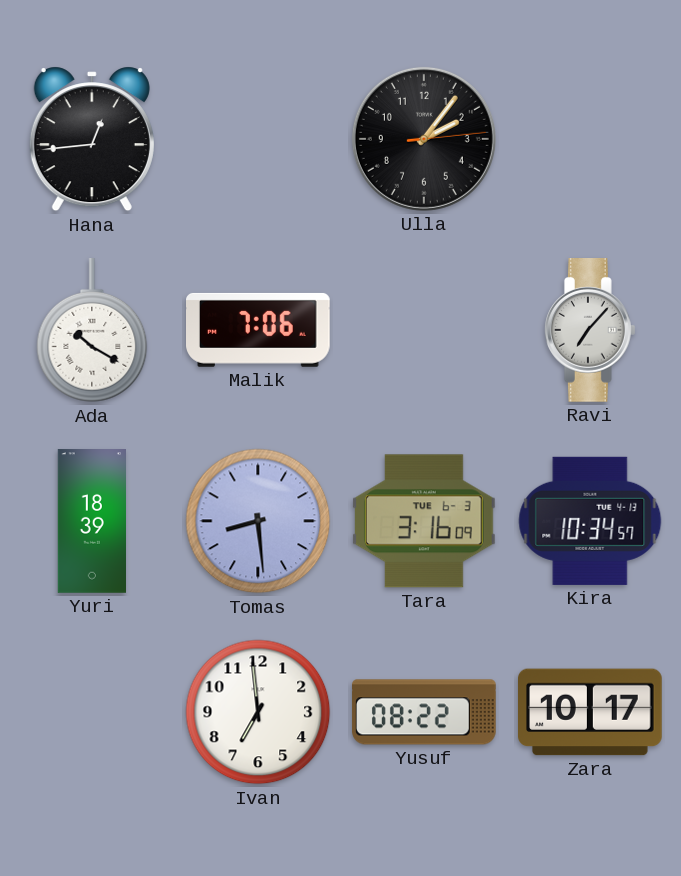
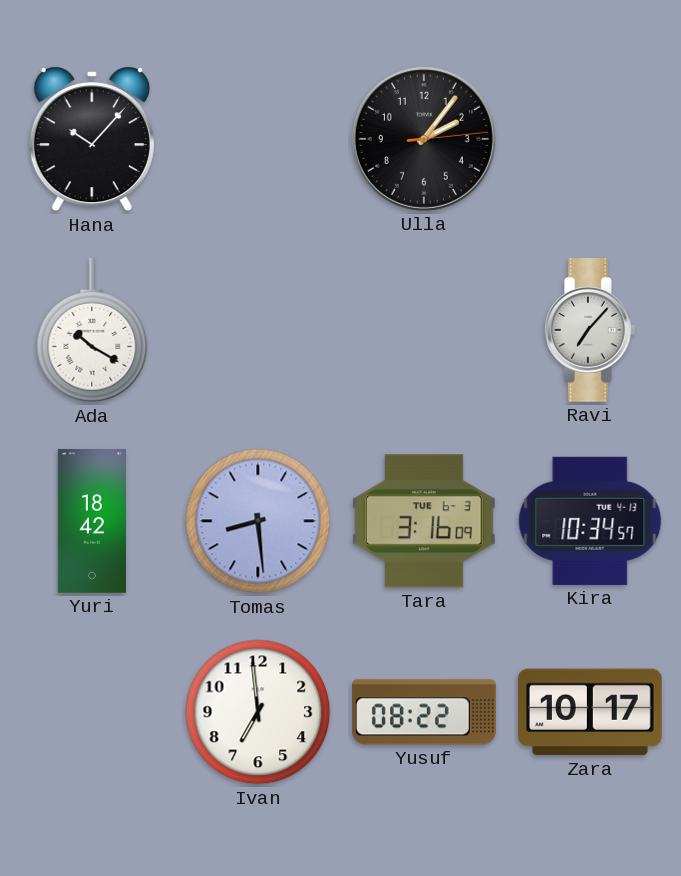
Hana: 12:44 -> 10:07
Malik: 7:06 -> none
Yuri: 18:39 -> 18:42
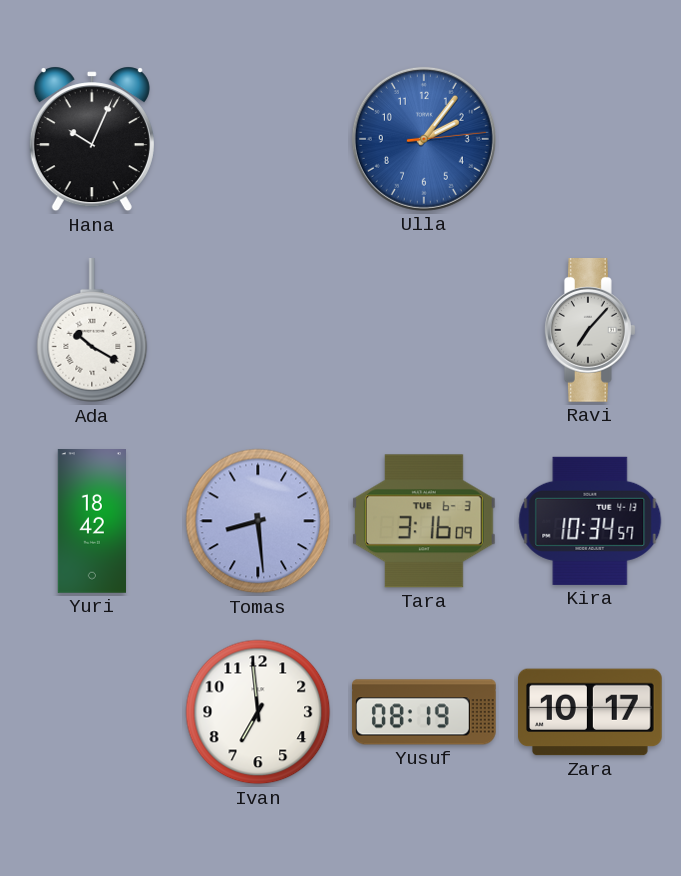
Hana: 10:07 -> 10:04
Ulla dial: black -> blue
Yusuf: 08:22 -> 08:19
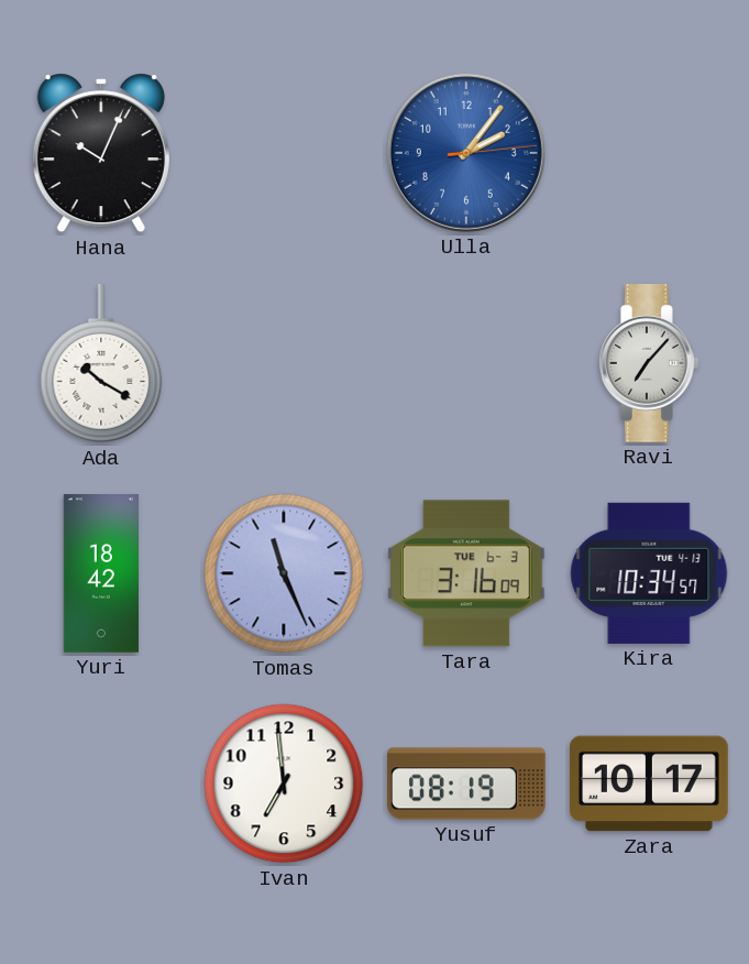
Tomas: 8:29 -> 11:26
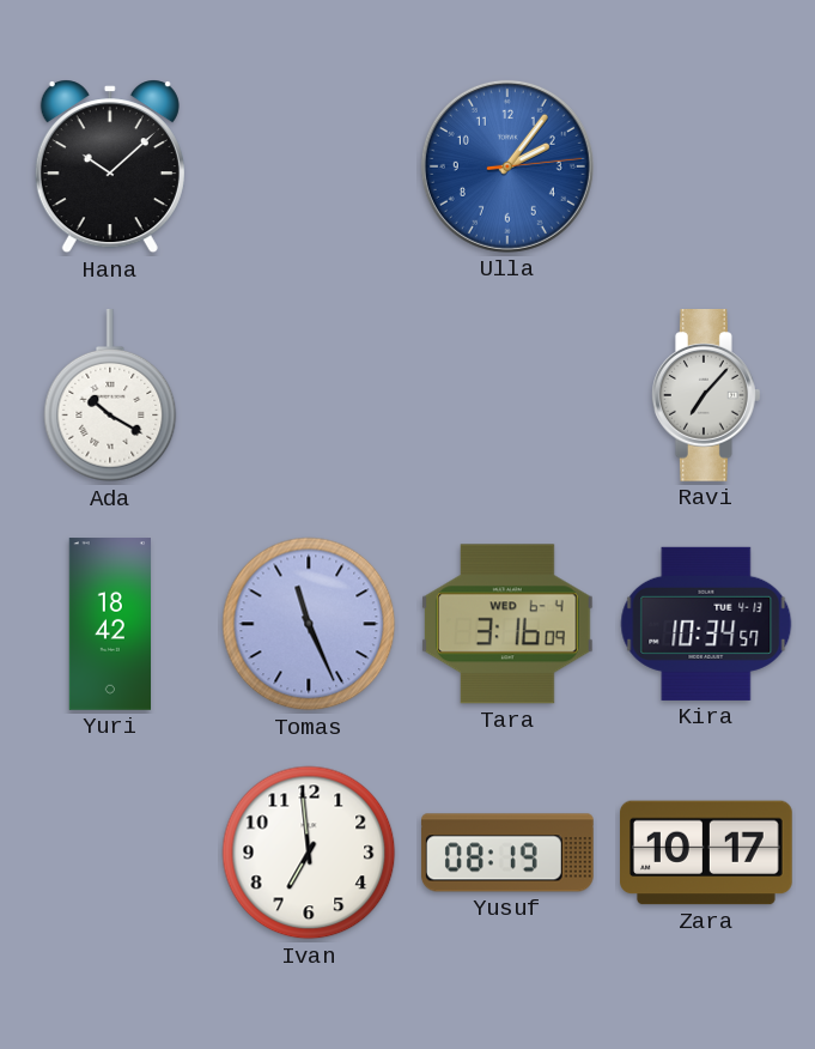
Hana: 10:04 -> 10:08
Tara date: TUE 6-3 -> WED 6-4
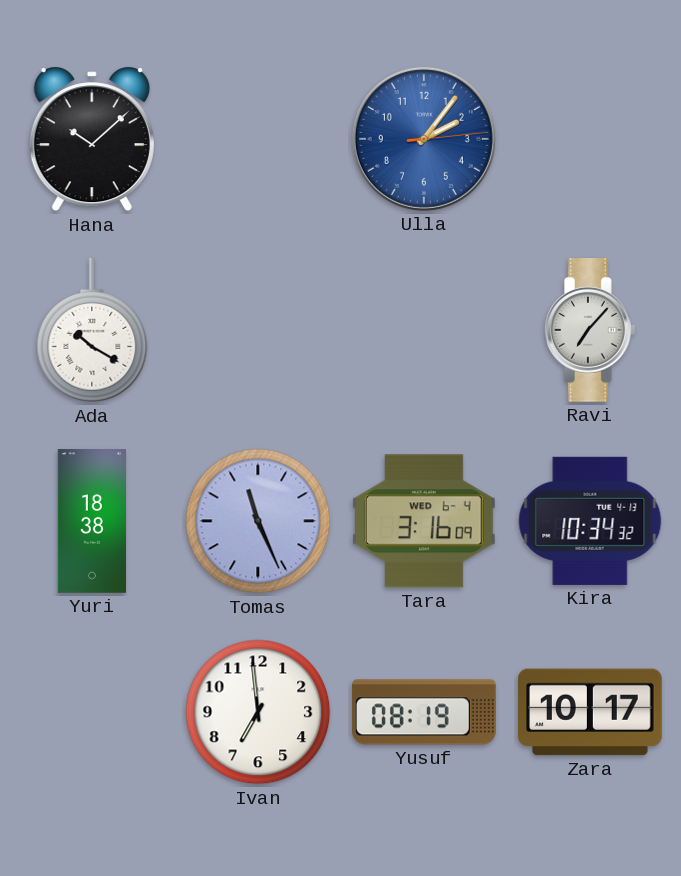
Yuri: 18:42 -> 18:38
Kira: 10:34:57 -> 10:34:32
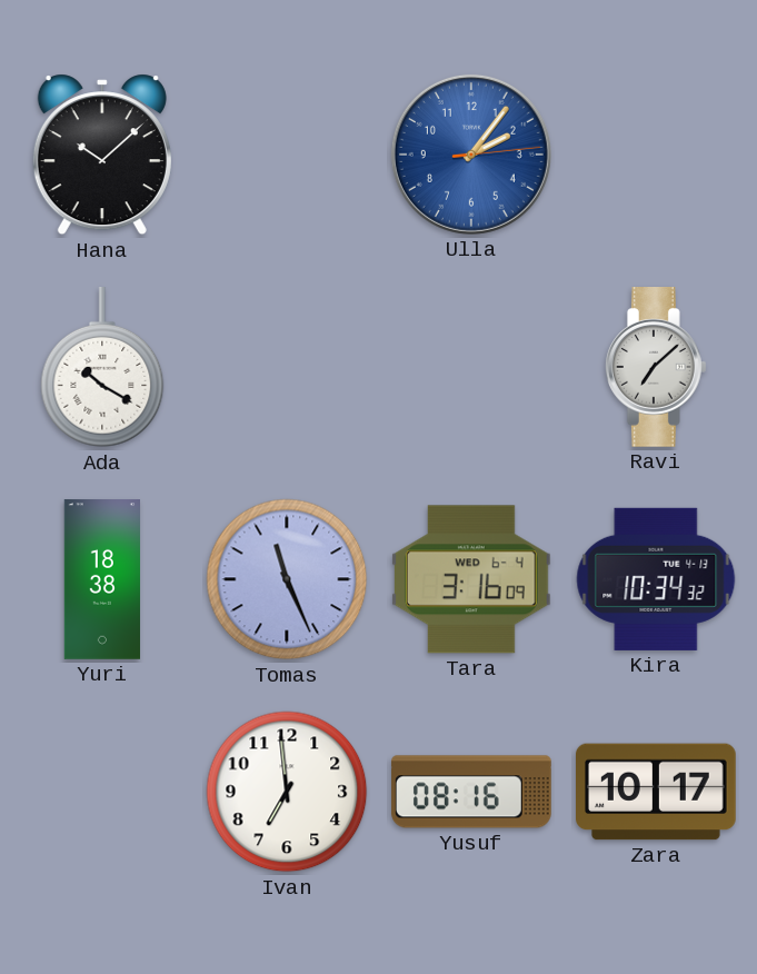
Ravi: 7:07 -> 7:08
Yusuf: 08:19 -> 08:16
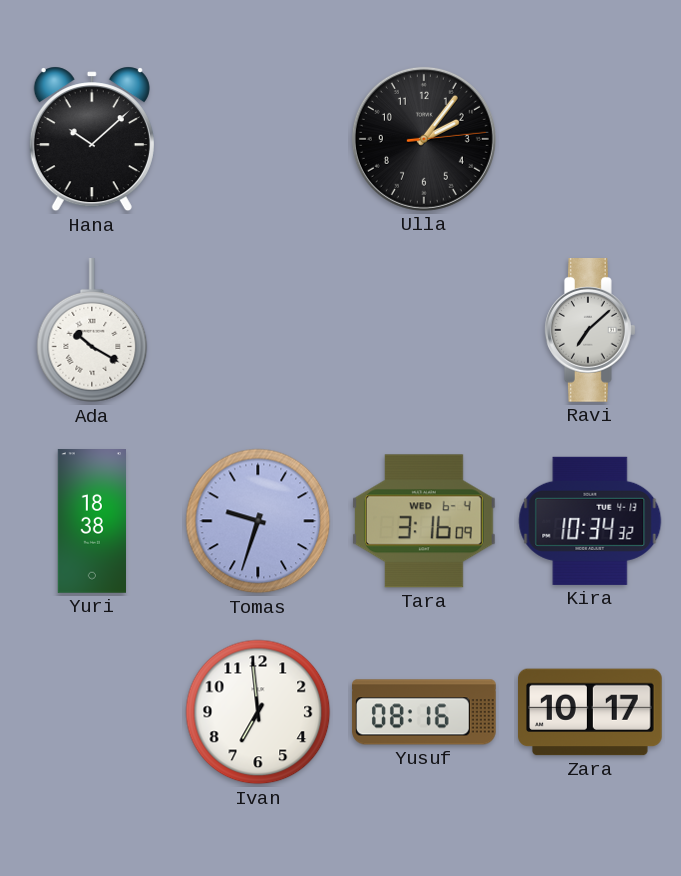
Ulla dial: blue -> black
Tomas: 11:26 -> 9:33
